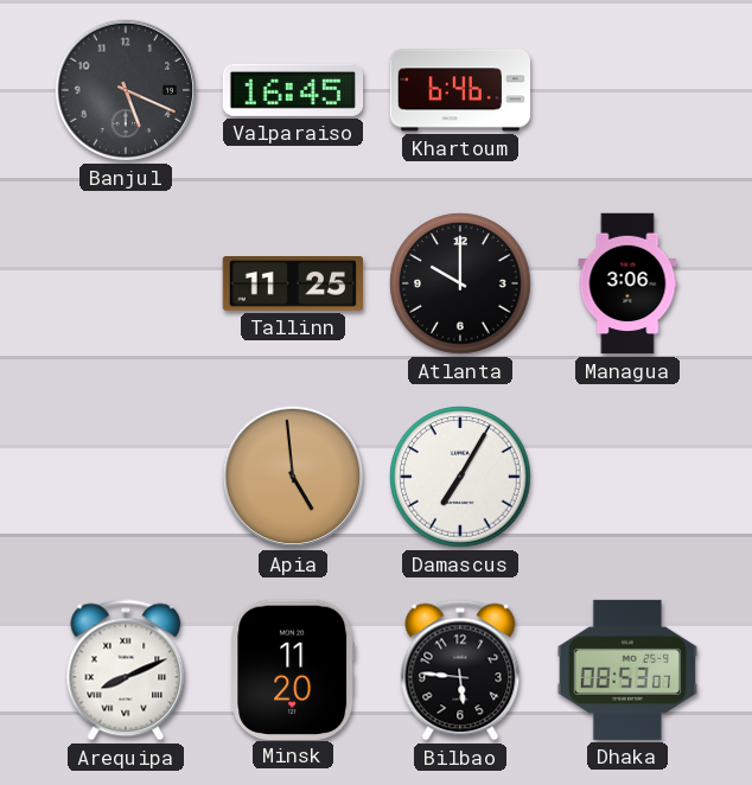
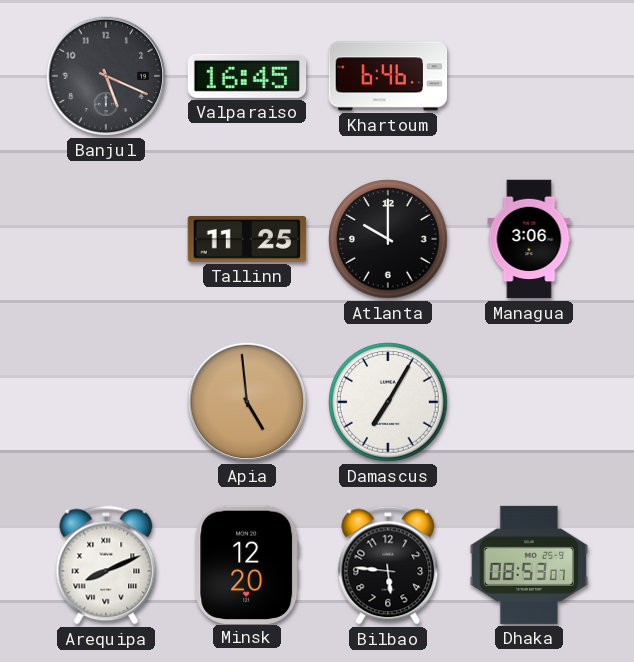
Minsk: 11:20 -> 12:20
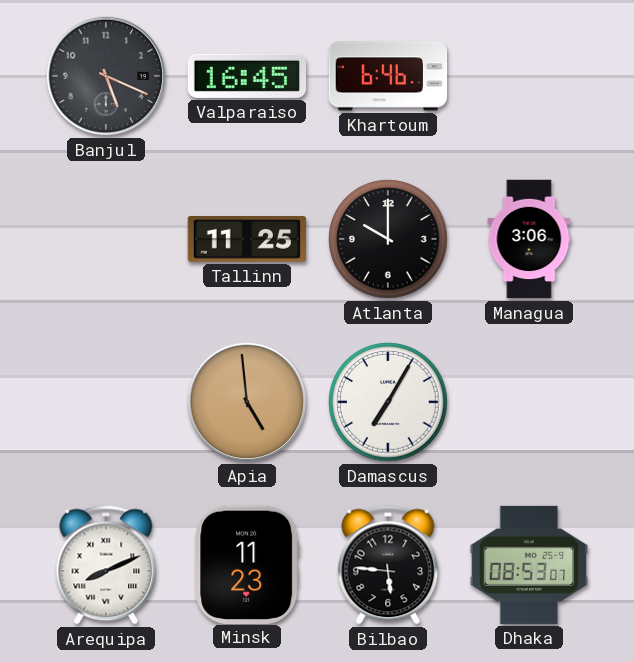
Minsk: 12:20 -> 11:23
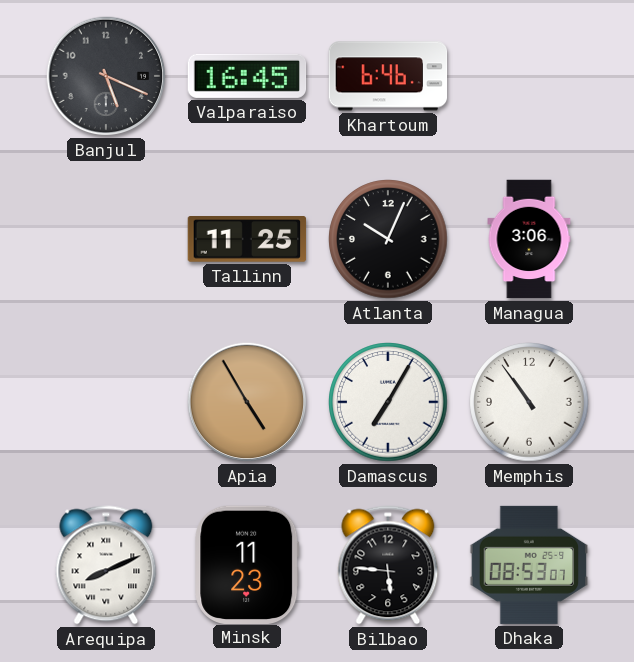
Atlanta: 10:00 -> 10:04
Apia: 4:59 -> 4:55
Memphis: none -> 10:54
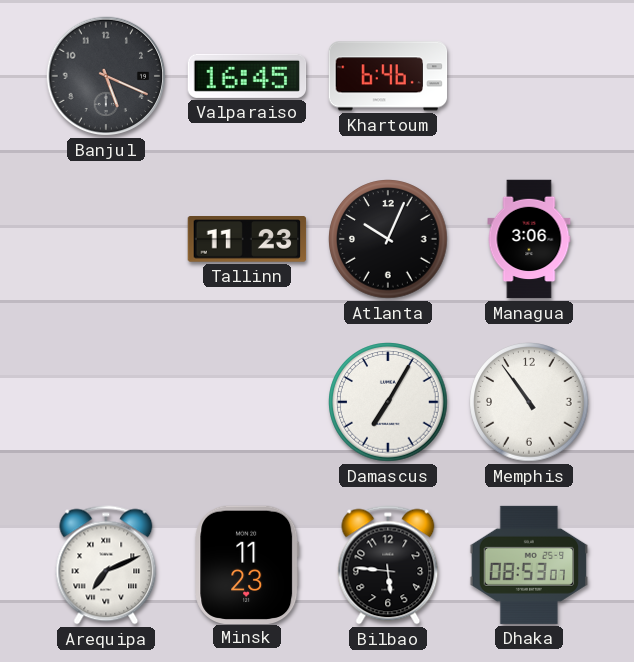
Tallinn: 11:25 -> 11:23
Apia: 4:55 -> none
Arequipa: 8:11 -> 7:11
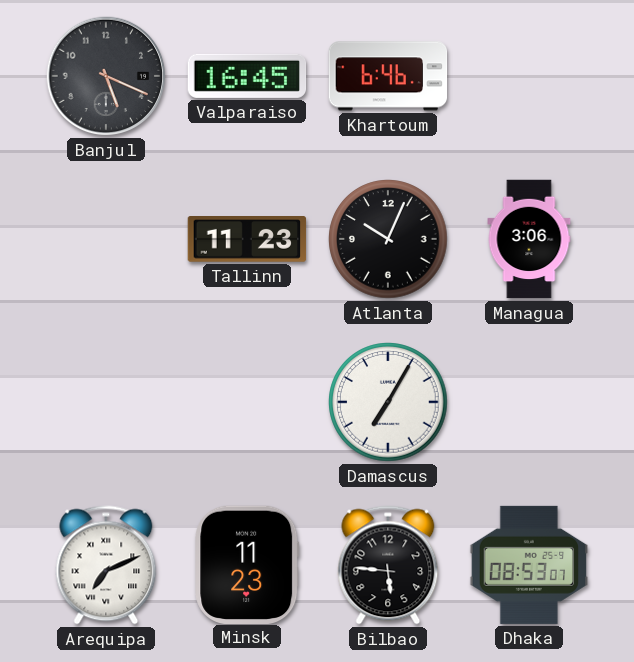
Memphis: 10:54 -> none
